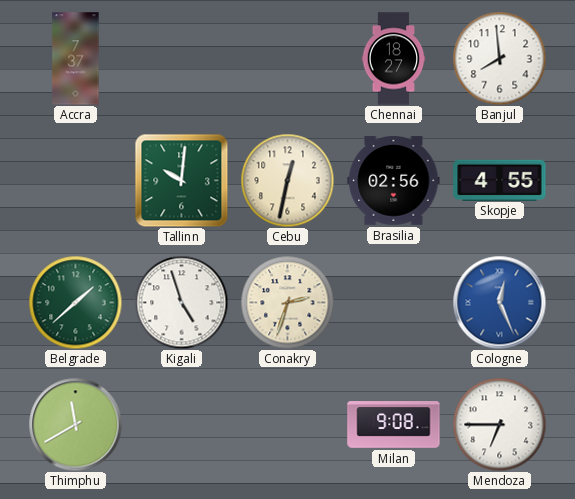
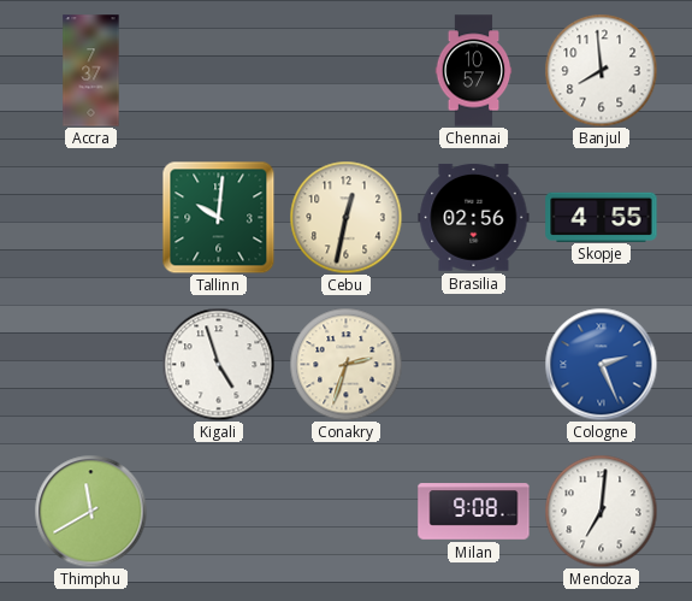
Chennai: 18:27 -> 10:57
Belgrade: 1:38 -> none
Cologne: 12:26 -> 2:26
Mendoza: 6:45 -> 7:01
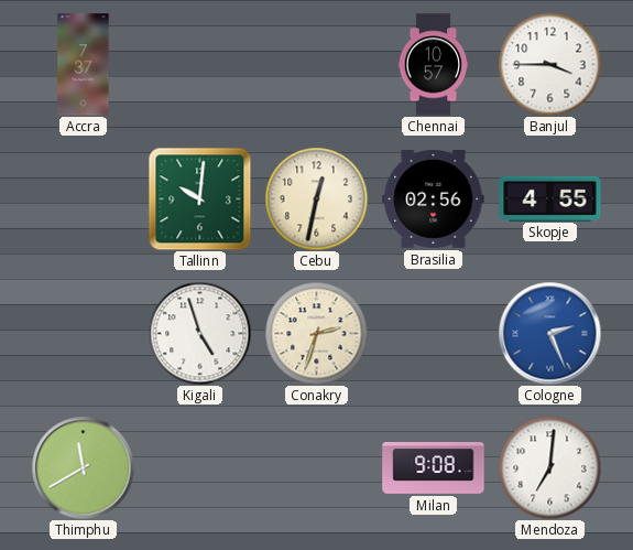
Banjul: 7:59 -> 3:45
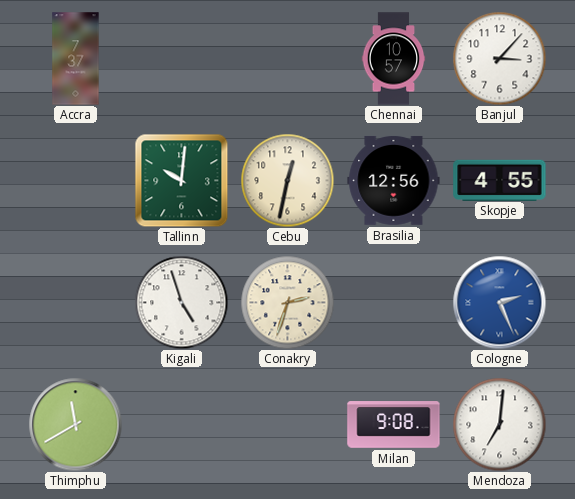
Banjul: 3:45 -> 3:07
Brasilia: 02:56 -> 12:56
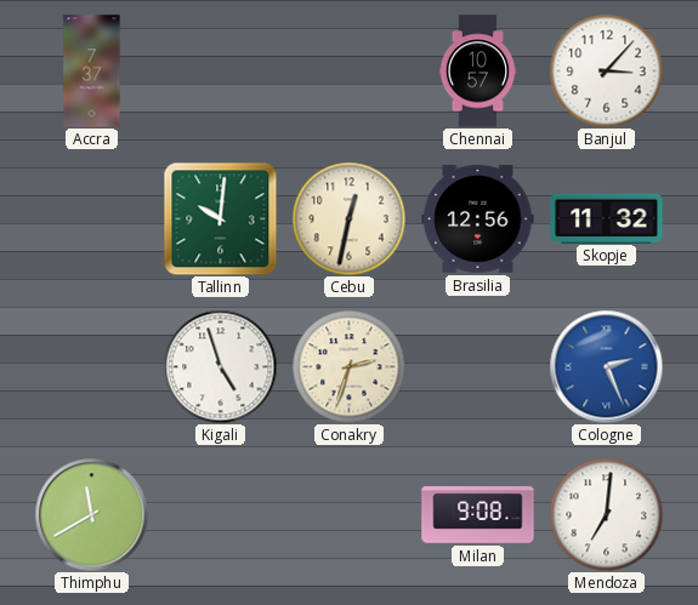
Skopje: 4:55 -> 11:32
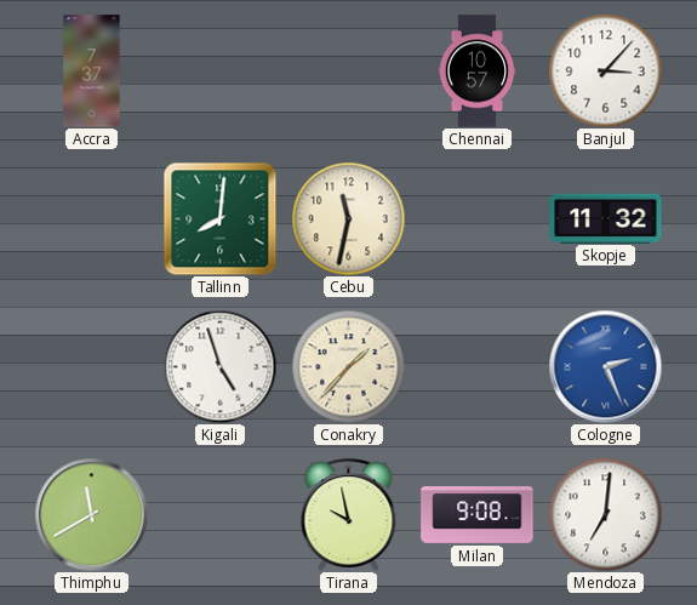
Tallinn: 10:01 -> 8:01
Cebu: 12:32 -> 11:32
Brasilia: 12:56 -> none
Conakry: 2:33 -> 1:37
Tirana: none -> 9:58
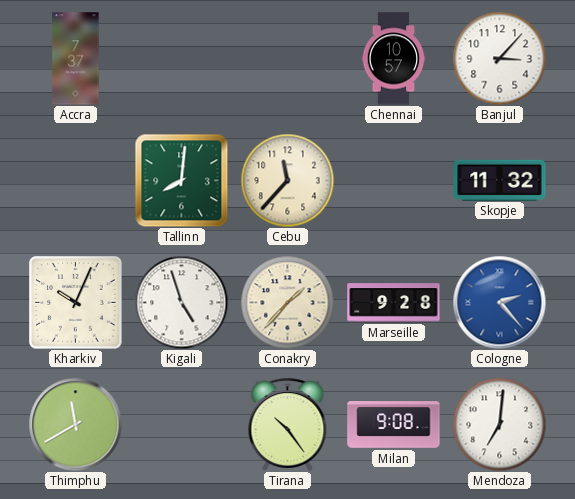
Cebu: 11:32 -> 11:37
Kharkiv: none -> 10:04
Marseille: none -> 9:28
Cologne: 2:26 -> 2:23
Tirana: 9:58 -> 10:24
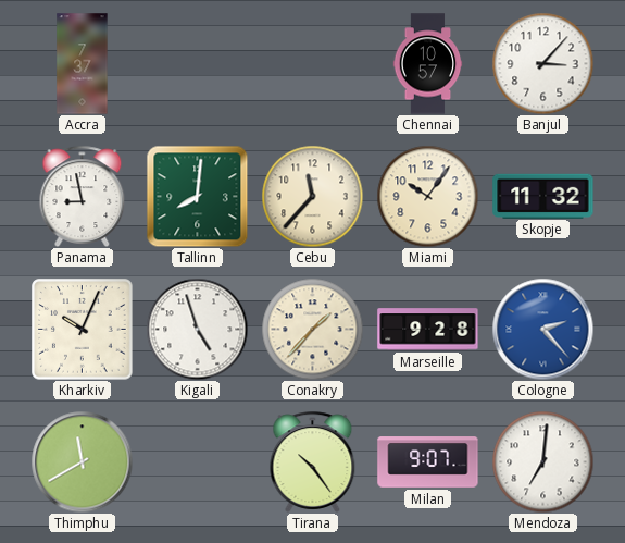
Panama: none -> 8:58
Miami: none -> 10:06
Milan: 9:08 -> 9:07
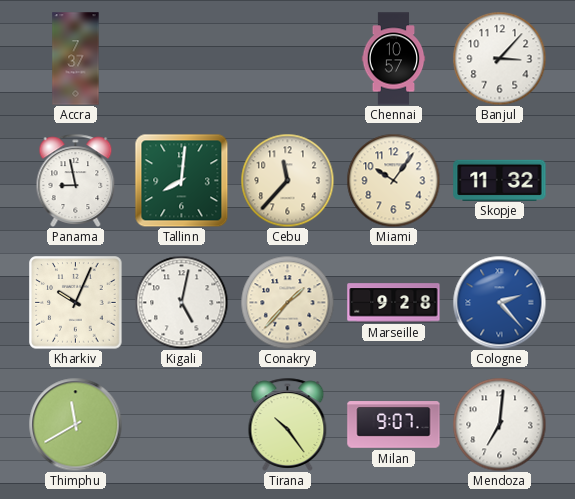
Kigali: 4:57 -> 5:02
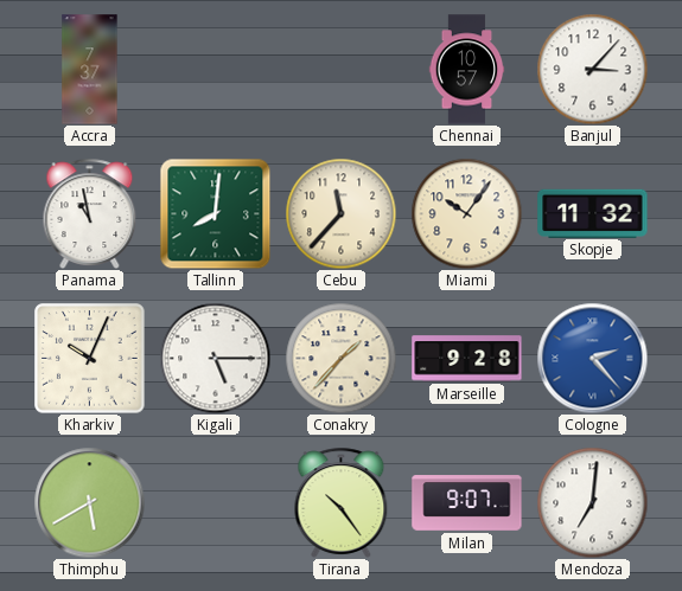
Panama: 8:58 -> 10:58
Kigali: 5:02 -> 5:15
Thimphu: 11:40 -> 5:40
